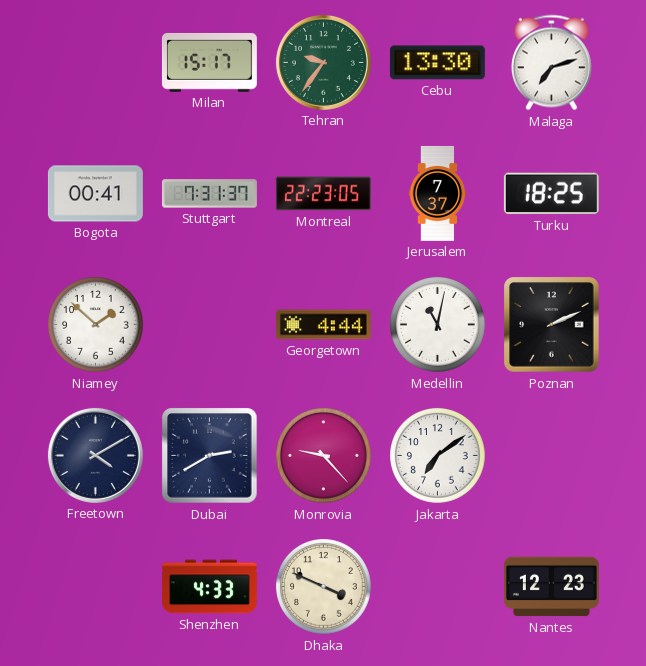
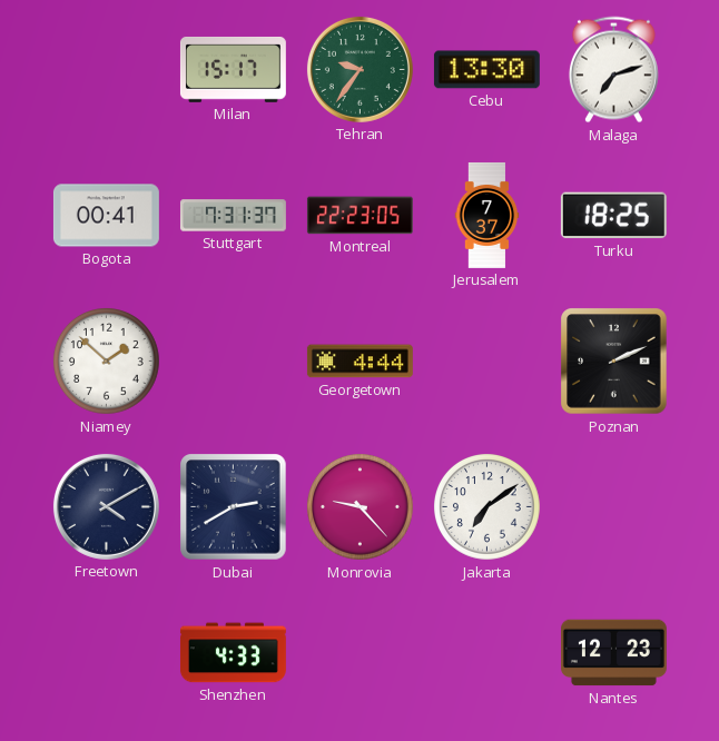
Medellin: 11:02 -> none
Dhaka: 3:49 -> none
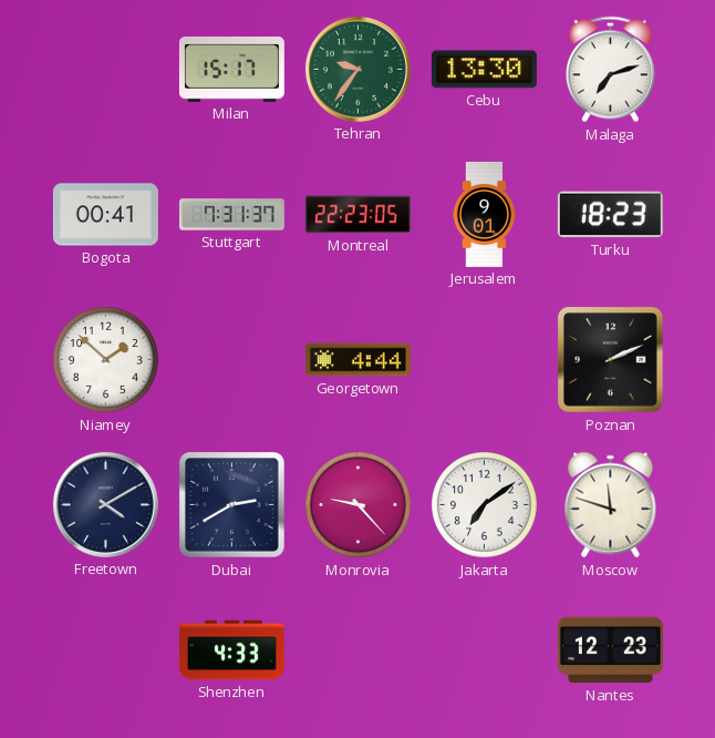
Jerusalem: 7:37 -> 9:01
Turku: 18:25 -> 18:23
Moscow: none -> 11:48
